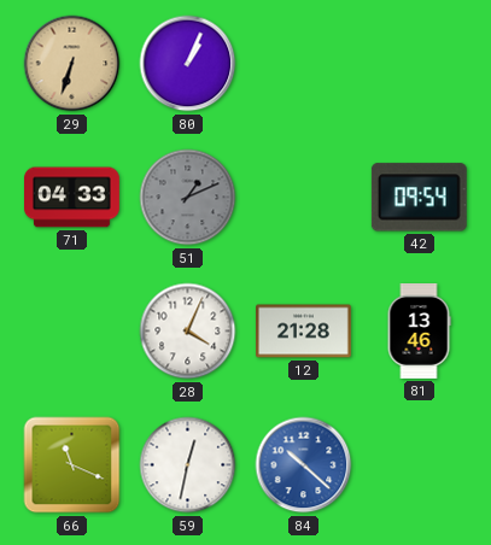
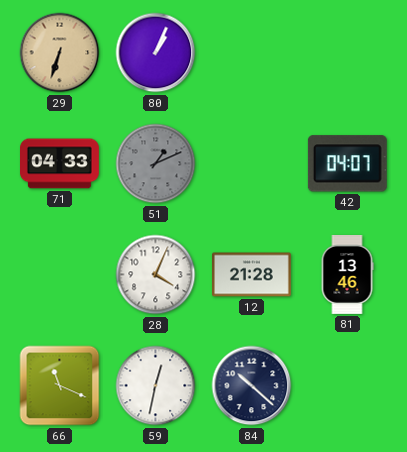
42: 09:54 -> 04:07
84 dial: blue -> navy
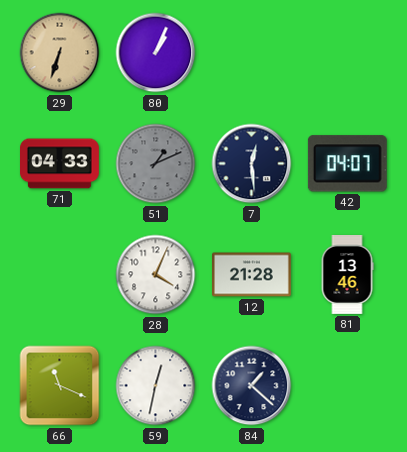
7: none -> 12:29
84: 10:22 -> 1:22
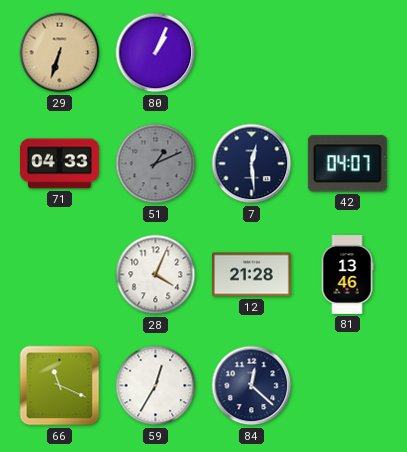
59: 12:32 -> 12:35
84: 1:22 -> 12:22
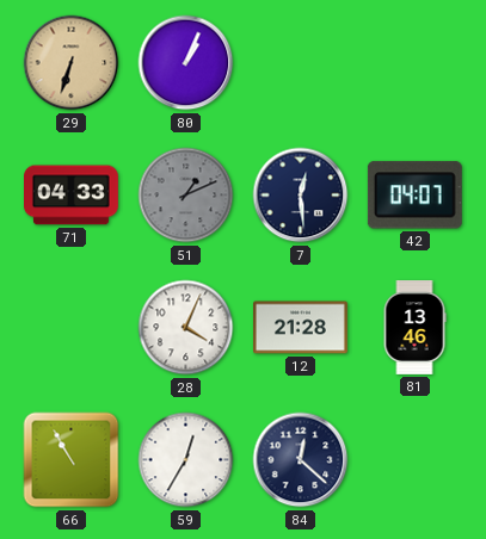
66: 11:19 -> 10:55
